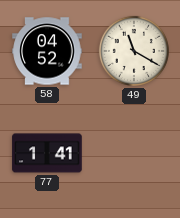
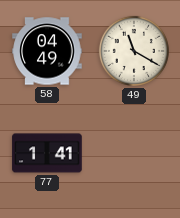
58: 04:52 -> 04:49
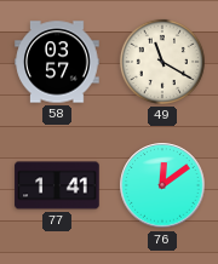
58: 04:49 -> 03:57
76: none -> 12:09
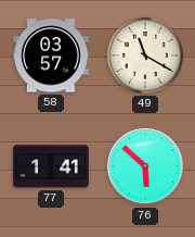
76: 12:09 -> 5:52
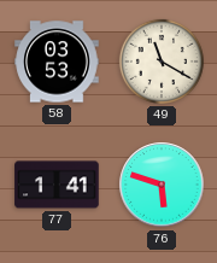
58: 03:57 -> 03:53
76: 5:52 -> 5:48
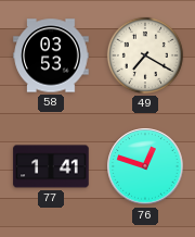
49: 11:20 -> 7:20
76: 5:48 -> 12:48
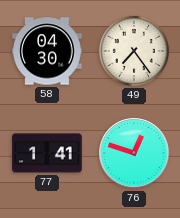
58: 03:53 -> 04:30
49: 7:20 -> 7:24
